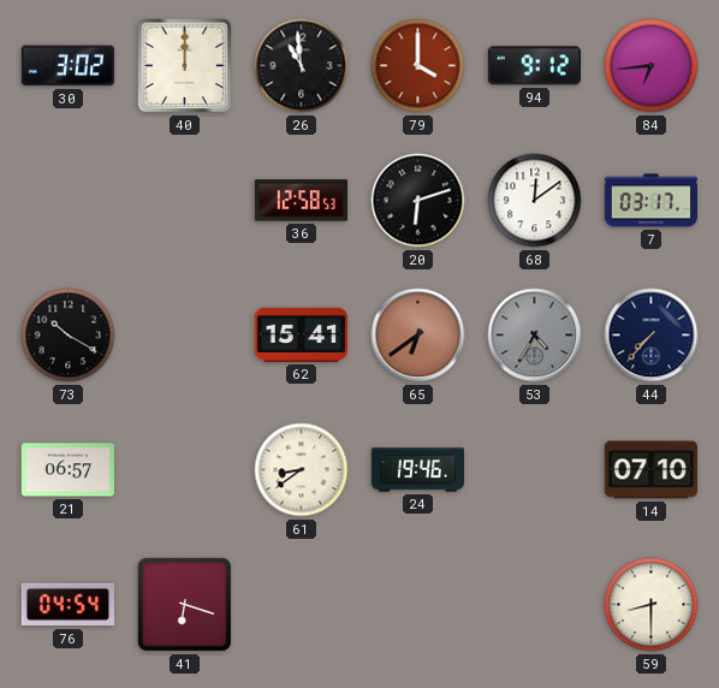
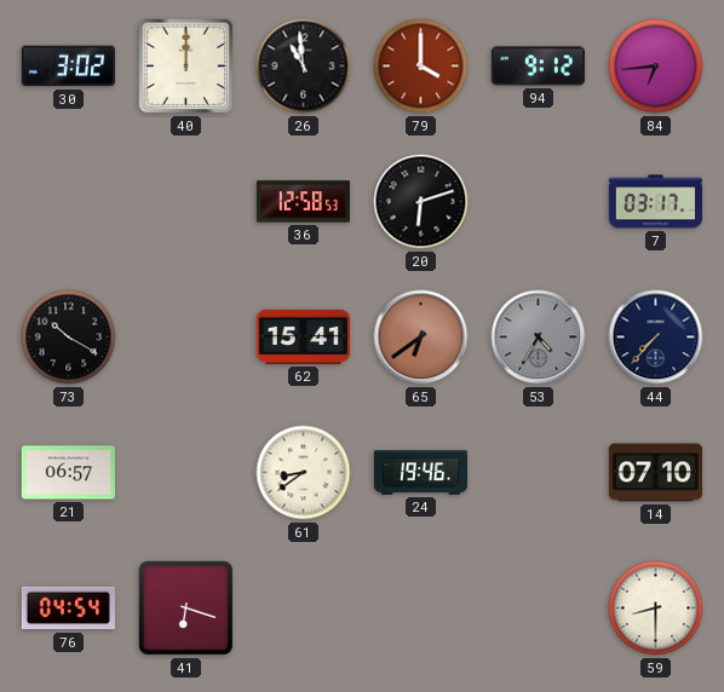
68: 12:09 -> none
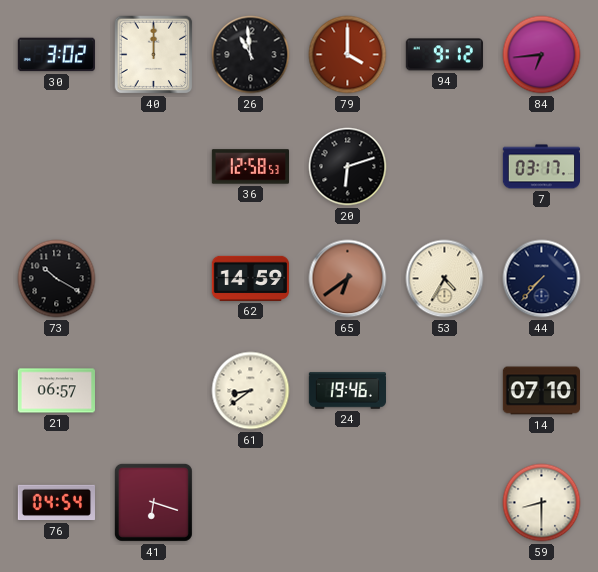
62: 15:41 -> 14:59
53 dial: grey -> cream
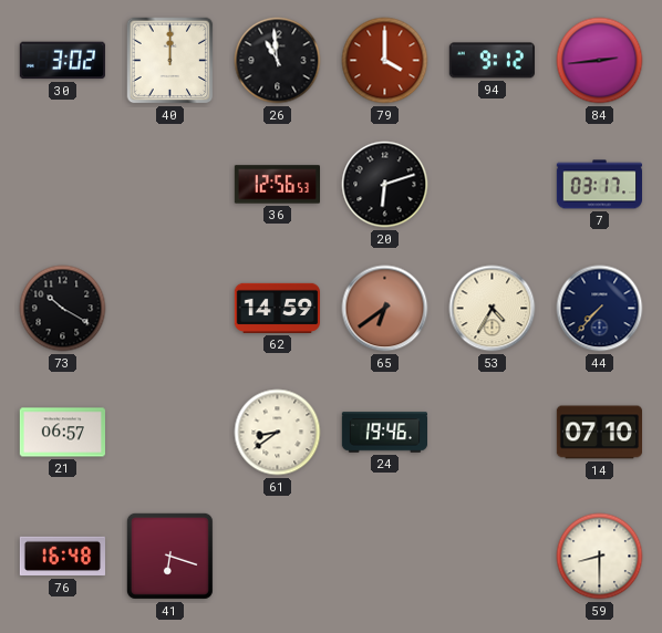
84: 6:44 -> 2:44
36: 12:58 -> 12:56
76: 04:54 -> 16:48
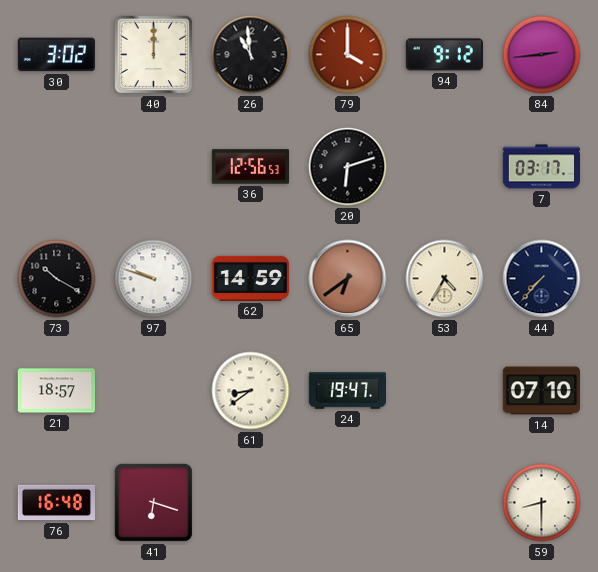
97: none -> 9:48
21: 06:57 -> 18:57
24: 19:46 -> 19:47
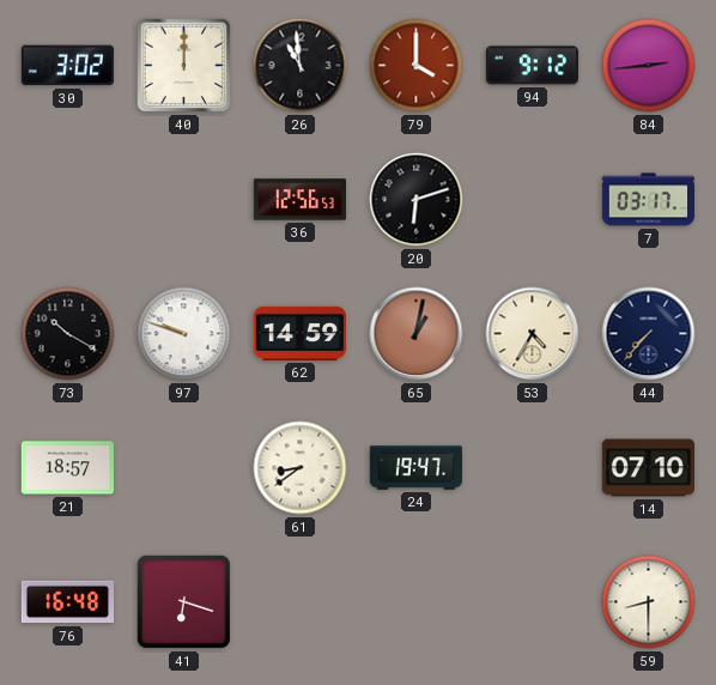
65: 6:39 -> 1:02
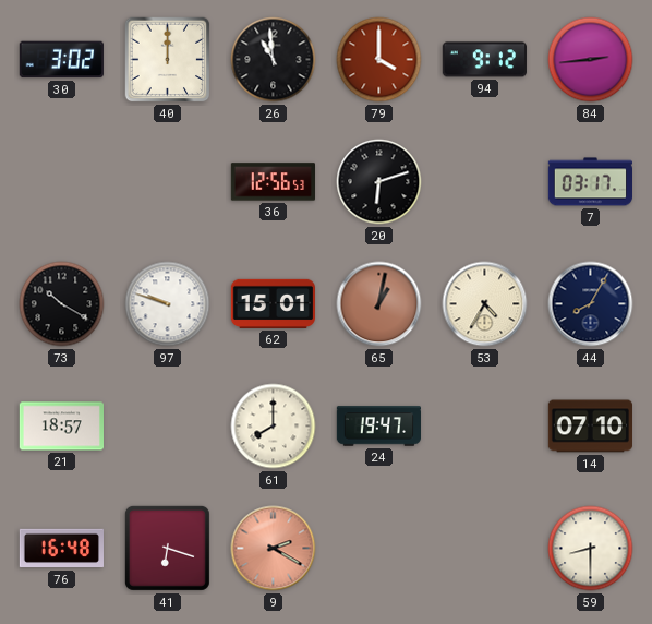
62: 14:59 -> 15:01
44: 7:37 -> 8:05
61: 8:39 -> 8:00
9: none -> 2:20
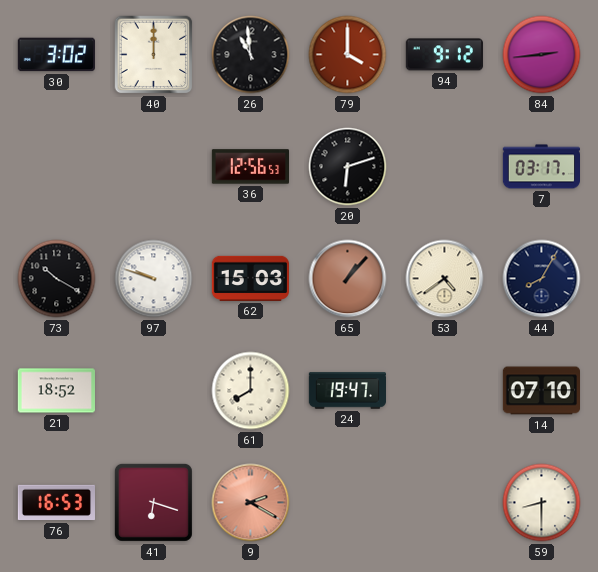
62: 15:01 -> 15:03
65: 1:02 -> 1:07
53: 4:35 -> 4:39
21: 18:57 -> 18:52
76: 16:48 -> 16:53
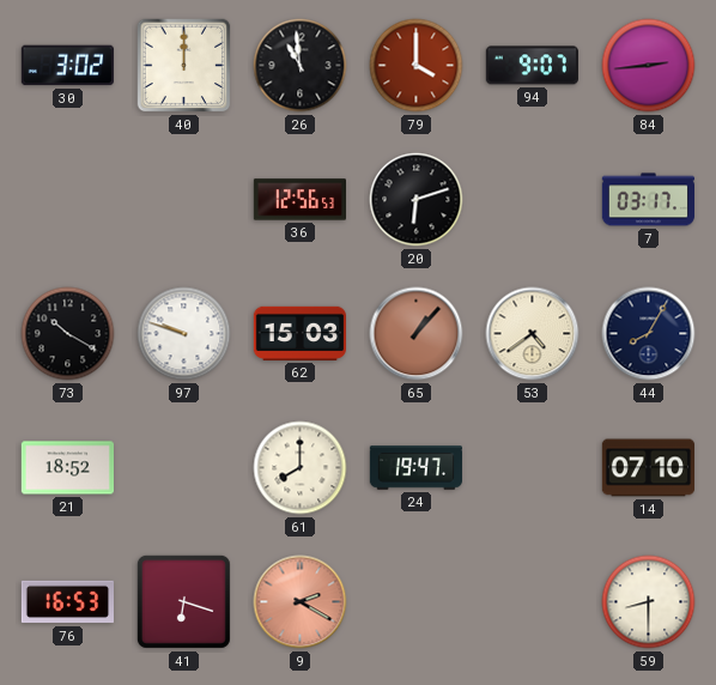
94: 9:12 -> 9:07
